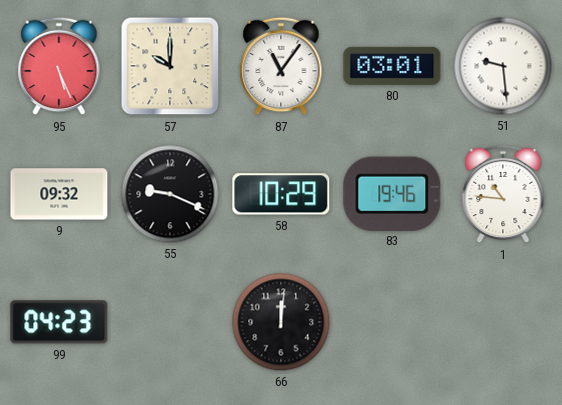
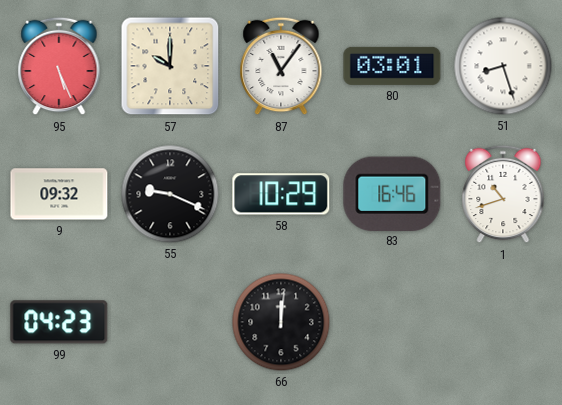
51: 9:29 -> 8:27
83: 19:46 -> 16:46
1: 10:46 -> 10:42
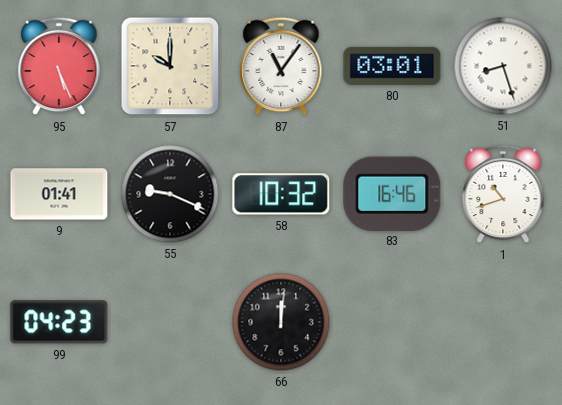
9: 09:32 -> 01:41
58: 10:29 -> 10:32
